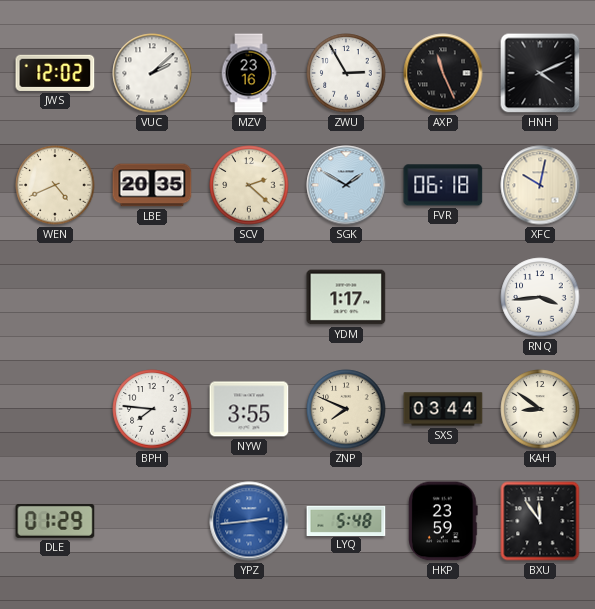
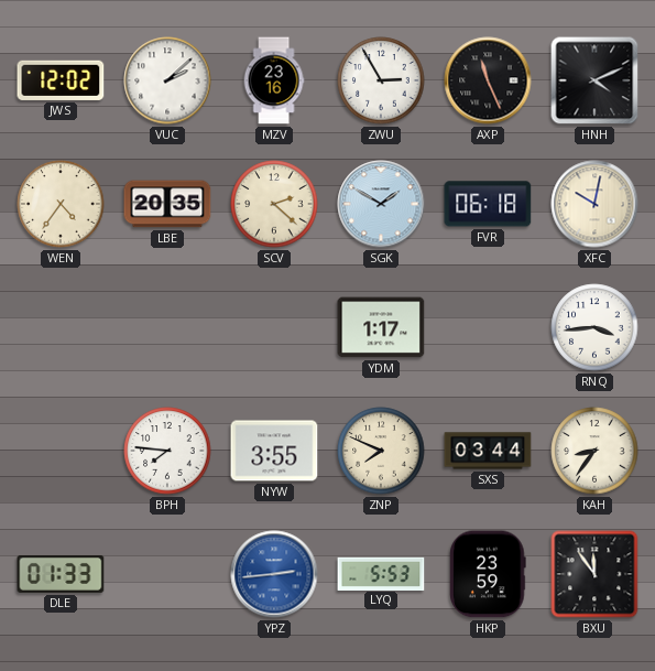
WEN: 4:41 -> 4:36
KAH: 8:51 -> 8:36
DLE: 01:29 -> 01:33
LYQ: 5:48 -> 5:53
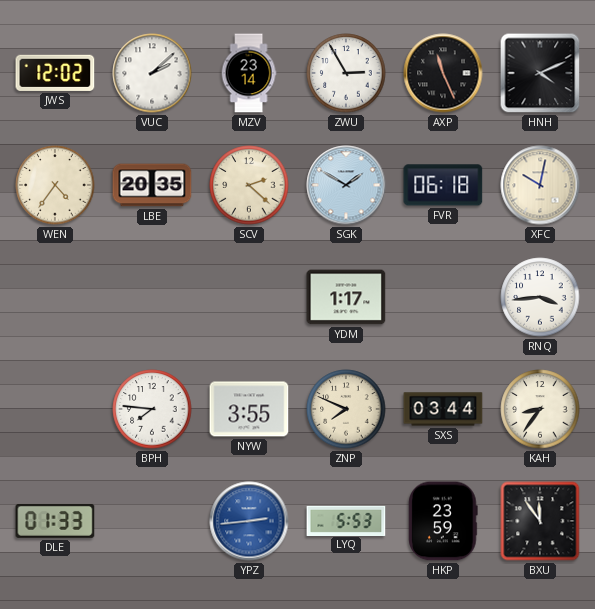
MZV: 23:16 -> 23:14
